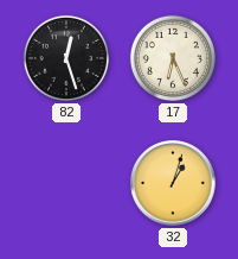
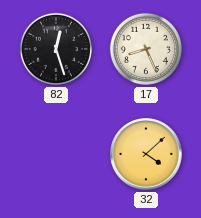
17: 6:26 -> 8:26
32: 1:03 -> 4:08
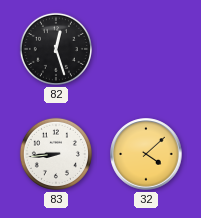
17: 8:26 -> none
83: none -> 8:44
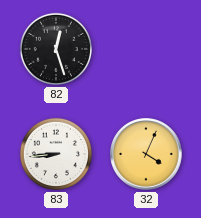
32: 4:08 -> 4:04
